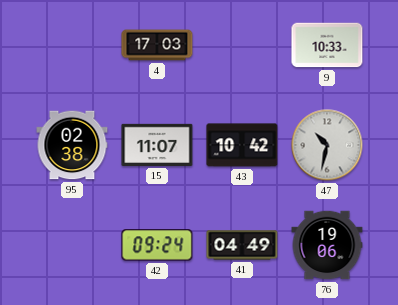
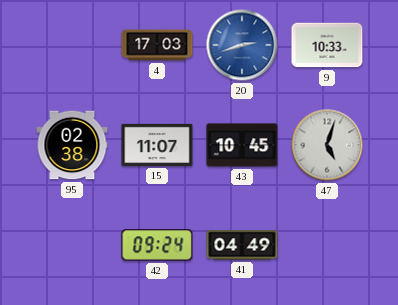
20: none -> 2:42
43: 10:42 -> 10:45
47: 10:32 -> 5:03
76: 19:06 -> none
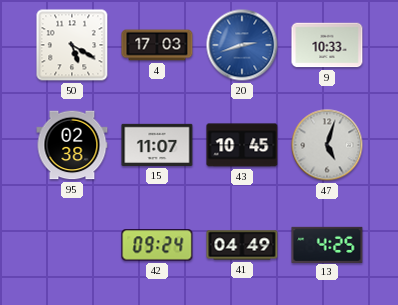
50: none -> 5:20
13: none -> 4:25
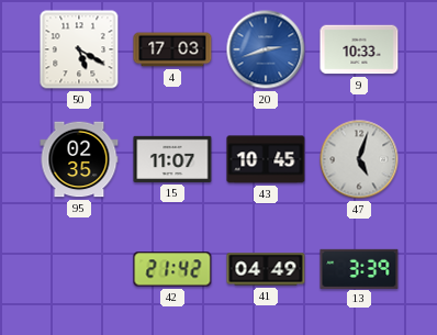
95: 02:38 -> 02:35
42: 09:24 -> 21:42
13: 4:25 -> 3:39
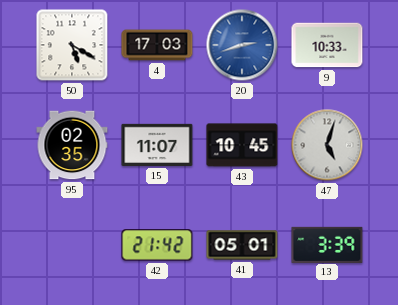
41: 04:49 -> 05:01
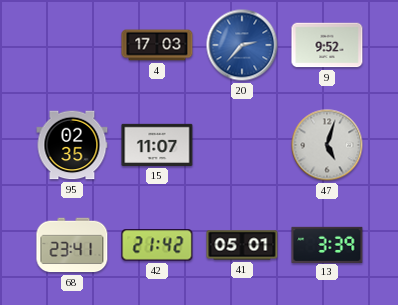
50: 5:20 -> none
20: 2:42 -> 2:37
9: 10:33 -> 9:52
43: 10:45 -> none
68: none -> 23:41
